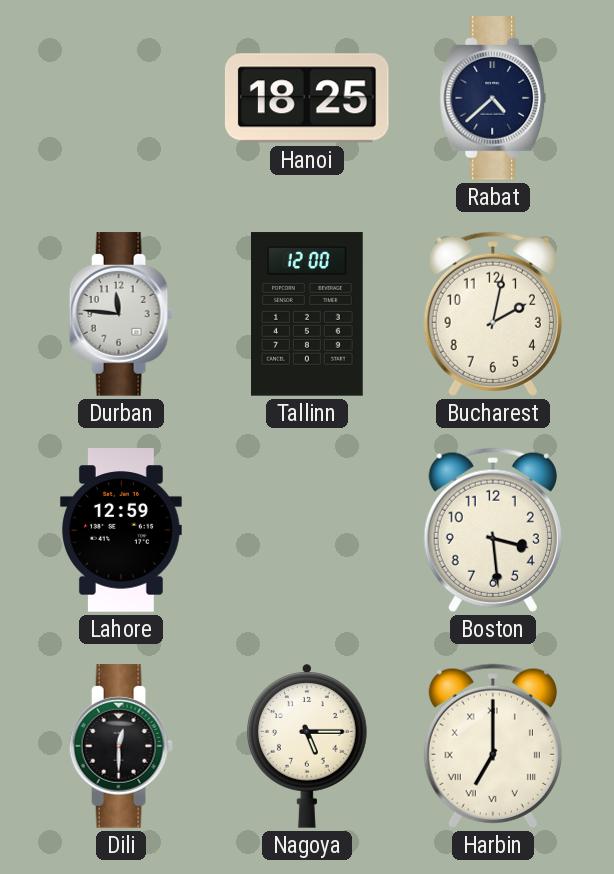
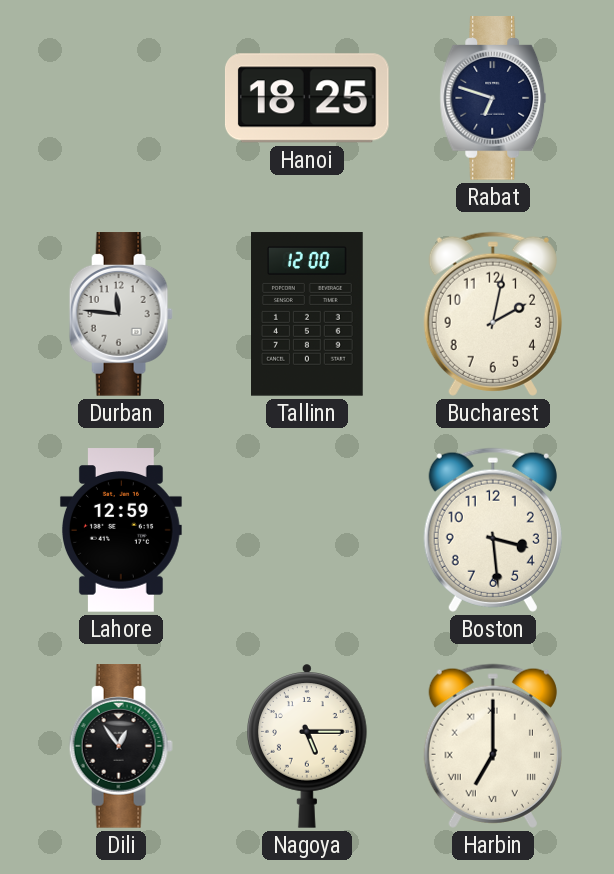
Rabat: 4:38 -> 6:48
Dili: 12:30 -> 12:54
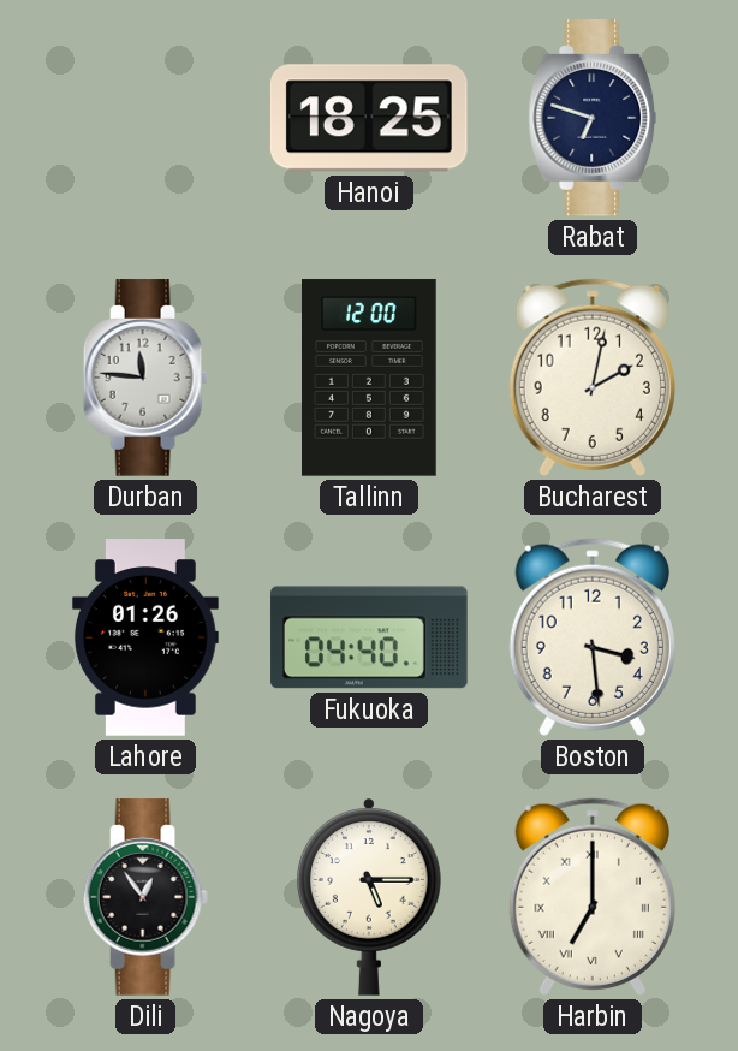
Lahore: 12:59 -> 01:26
Fukuoka: none -> 04:40
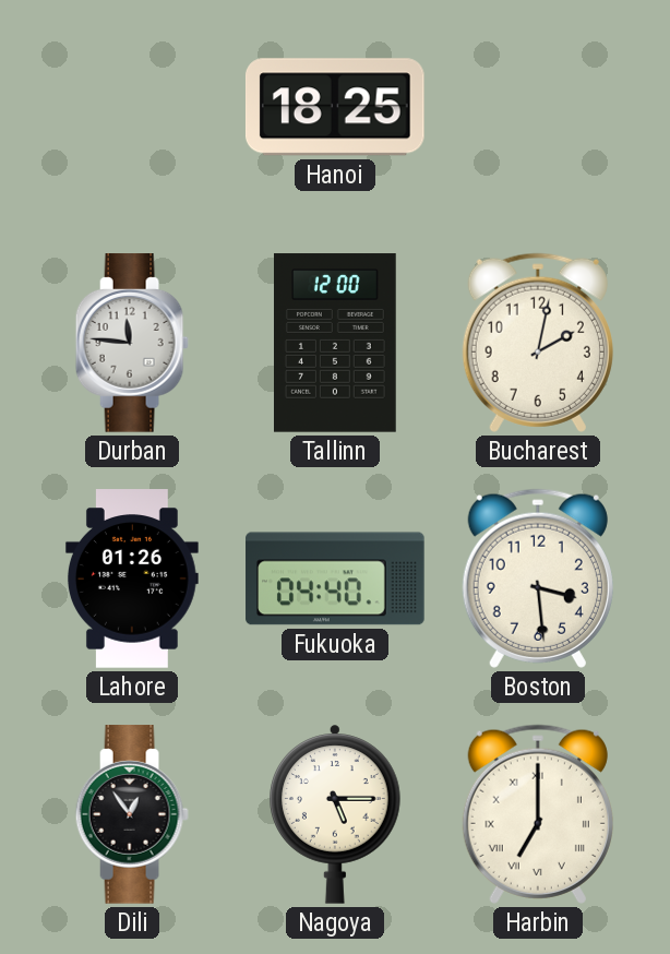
Rabat: 6:48 -> none
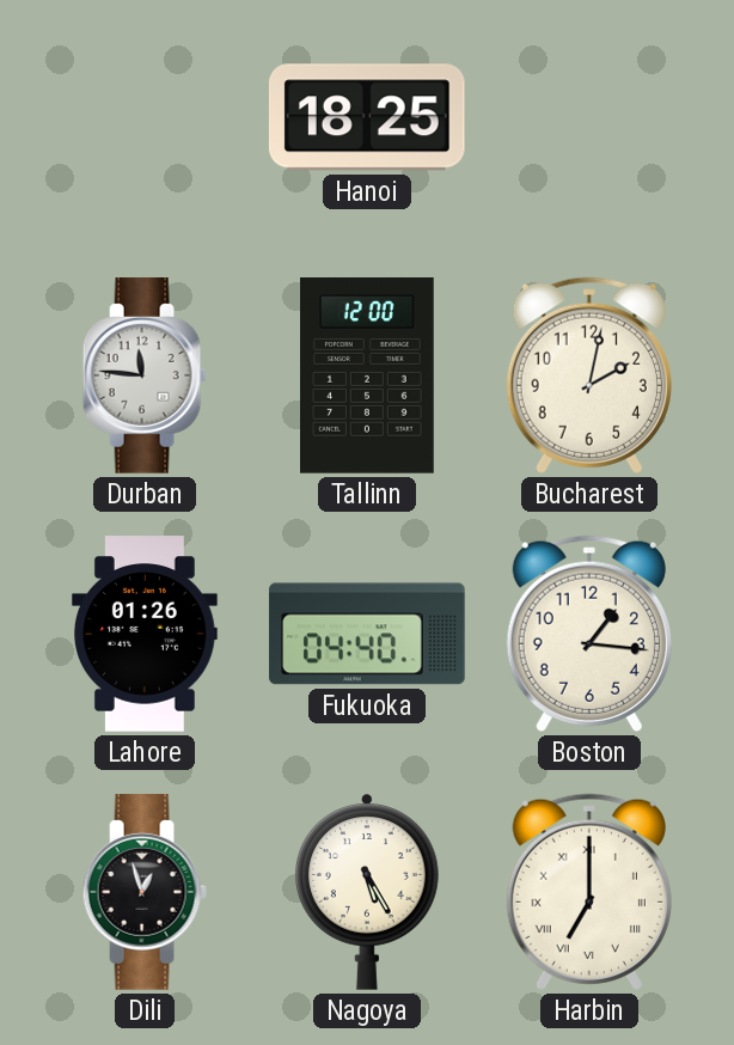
Boston: 3:29 -> 1:16
Dili: 12:54 -> 12:57
Nagoya: 5:15 -> 5:25
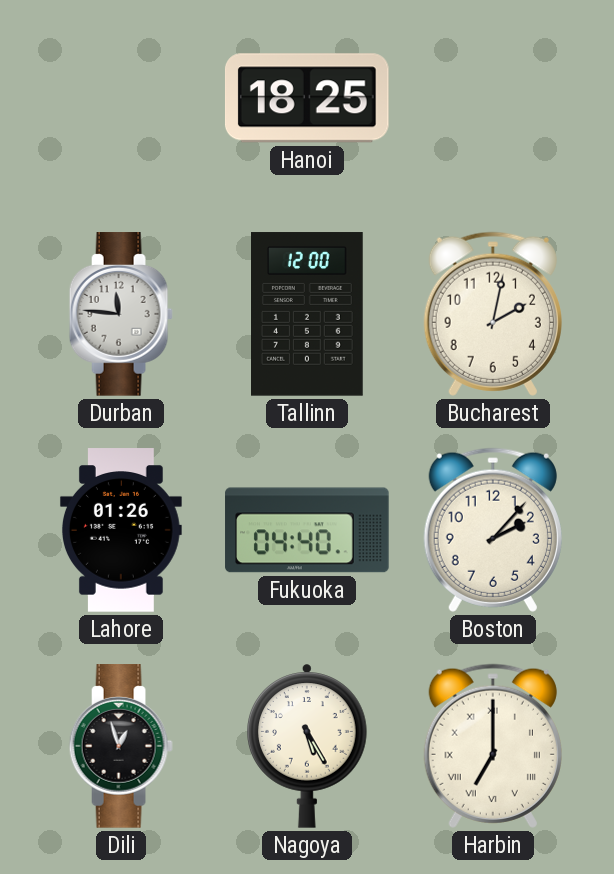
Boston: 1:16 -> 2:07
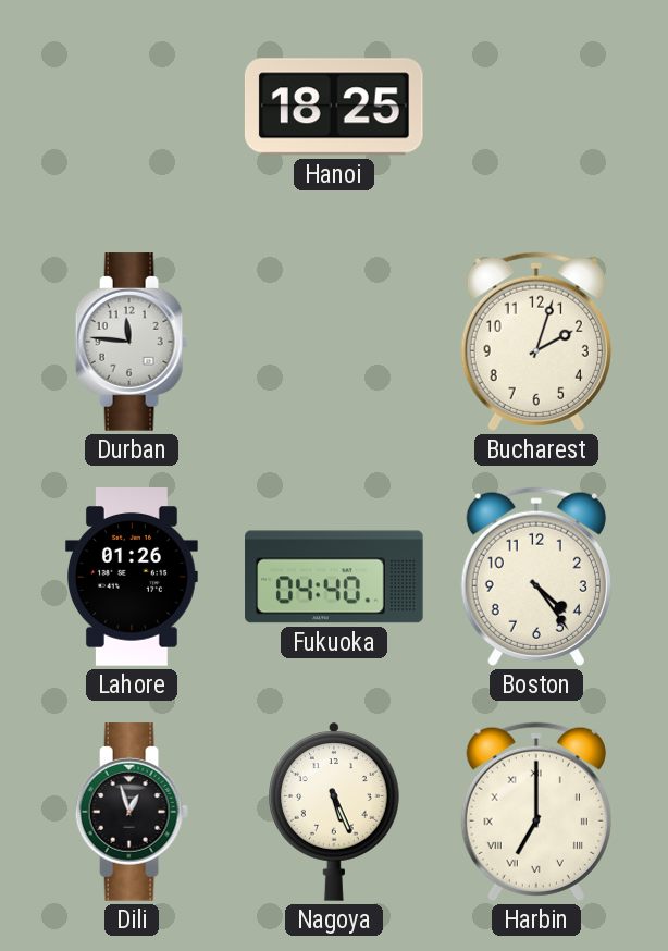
Tallinn: 12:00 -> none
Bucharest: 2:02 -> 2:03
Boston: 2:07 -> 4:24
Nagoya: 5:25 -> 5:26
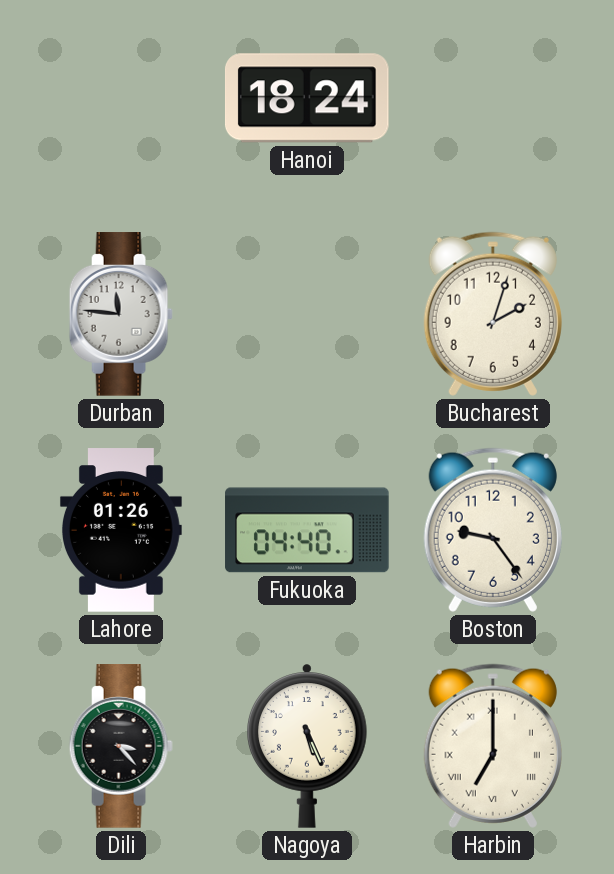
Hanoi: 18:25 -> 18:24
Boston: 4:24 -> 9:24
Dili: 12:57 -> 3:23
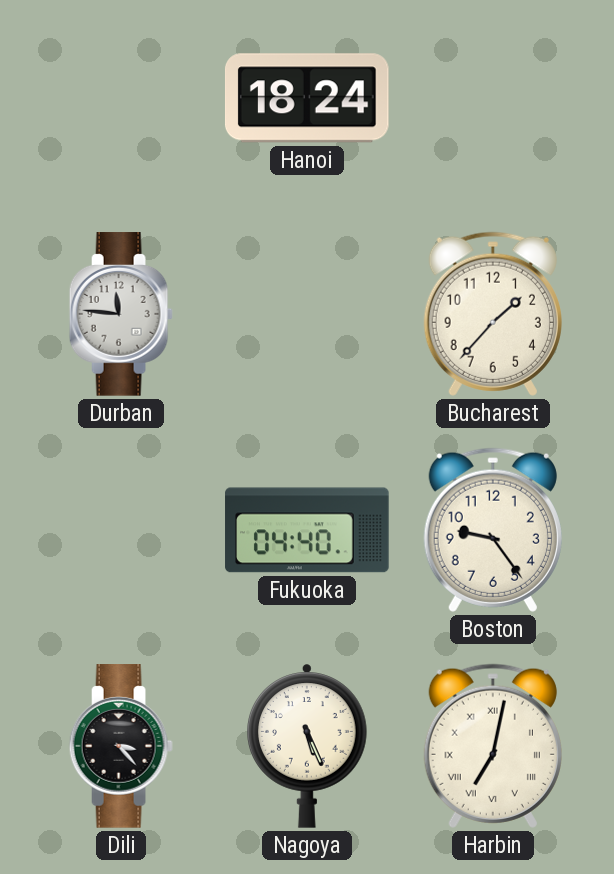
Bucharest: 2:03 -> 1:37
Lahore: 01:26 -> none
Harbin: 7:00 -> 7:02
